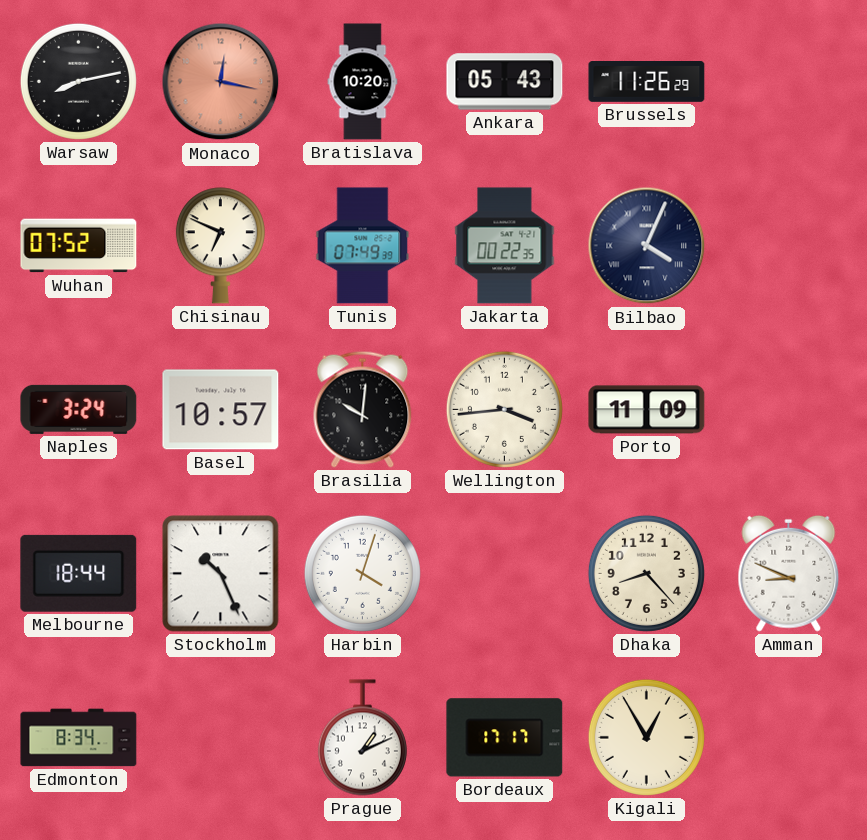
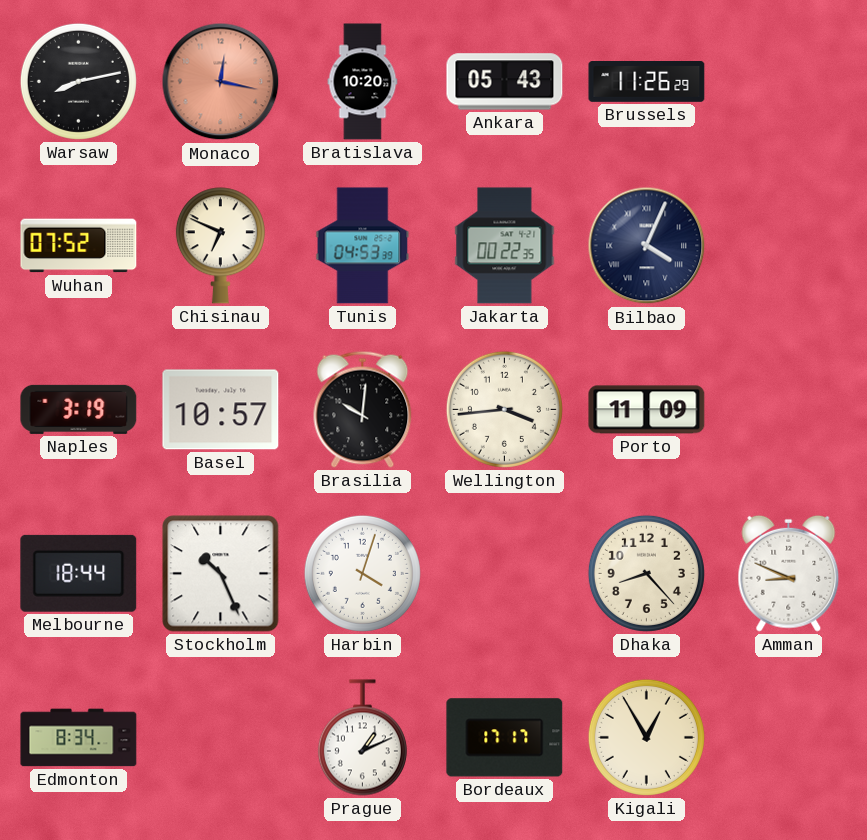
Tunis: 07:49 -> 04:53
Naples: 3:24 -> 3:19
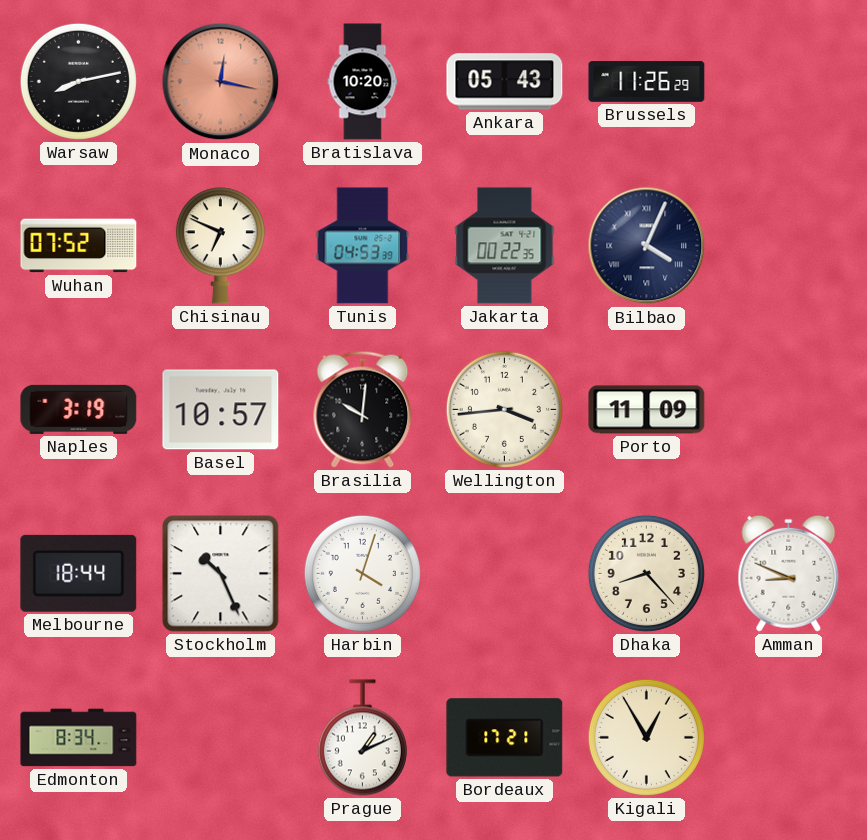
Bordeaux: 17:17 -> 17:21
